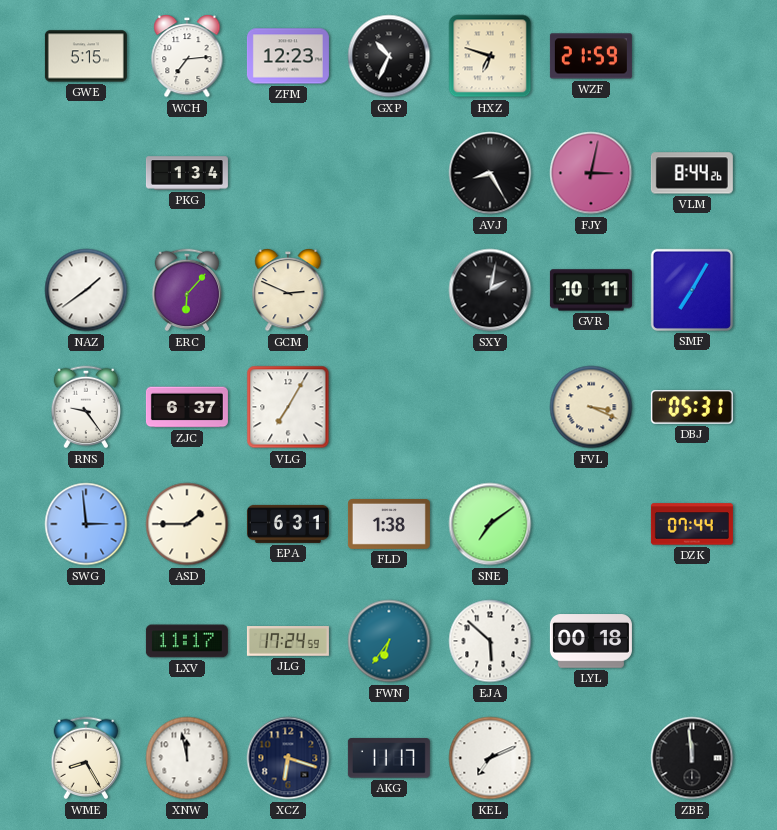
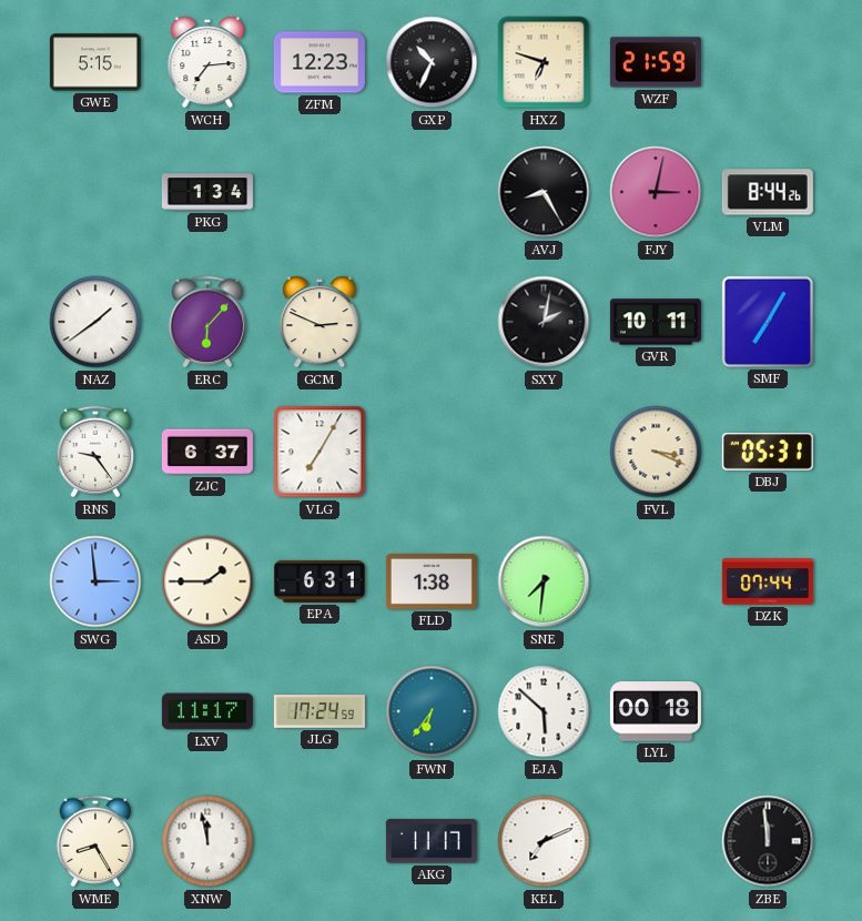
SNE: 7:09 -> 7:31
XCZ: 6:18 -> none
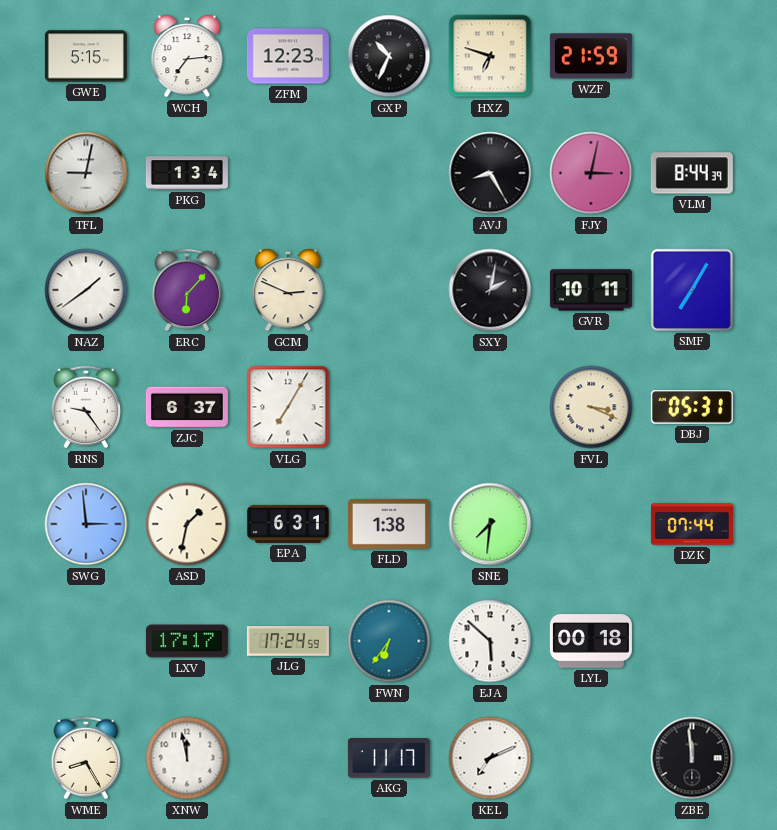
TFL: none -> 9:02
VLM: 8:44:26 -> 8:44:39
ASD: 1:45 -> 1:32
LXV: 11:17 -> 17:17
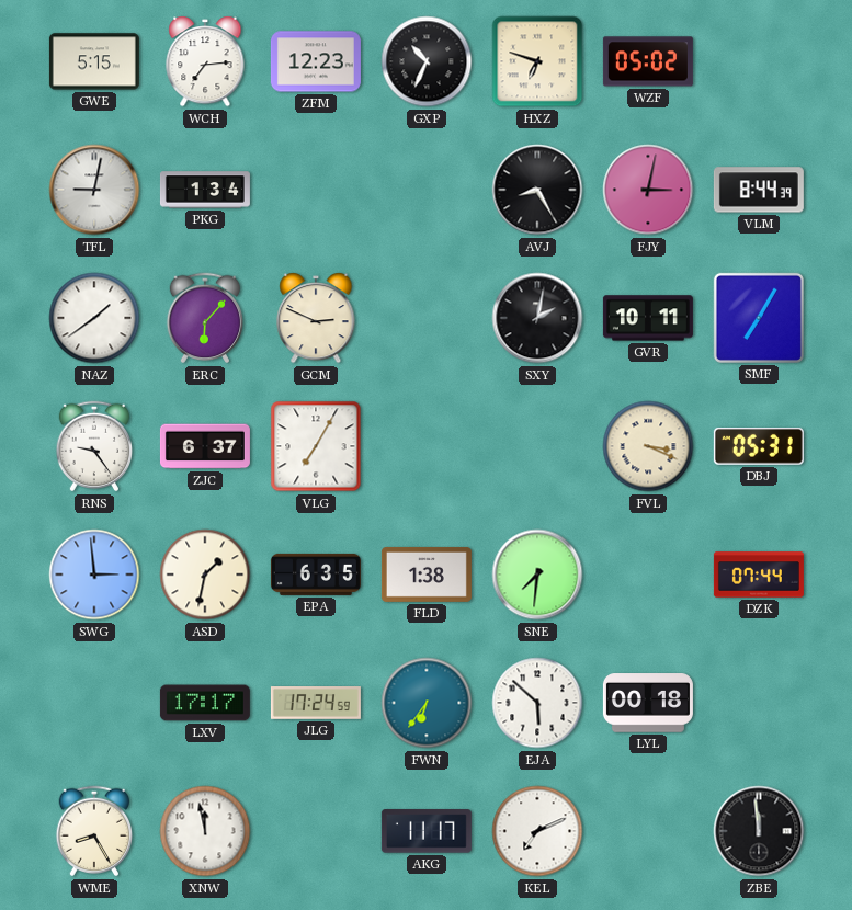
WZF: 21:59 -> 05:02
EPA: 6:31 -> 6:35
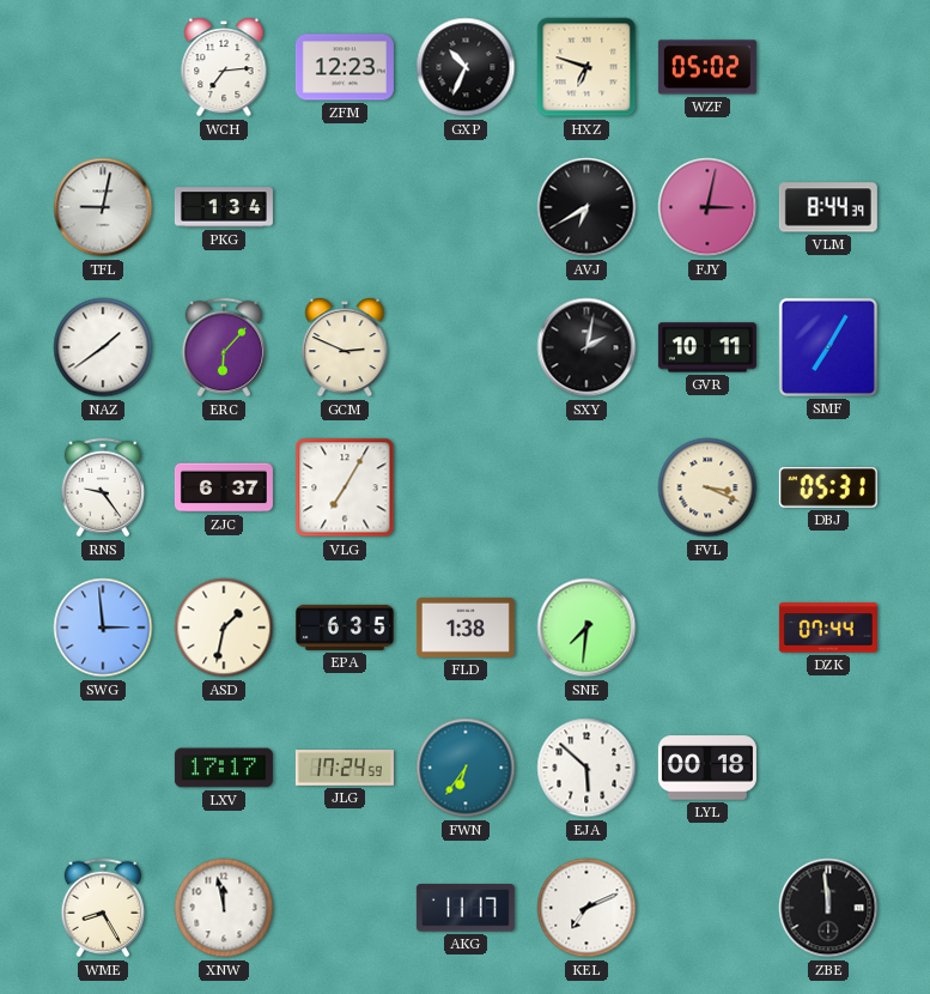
GWE: 5:15 -> none
AVJ: 8:25 -> 6:40
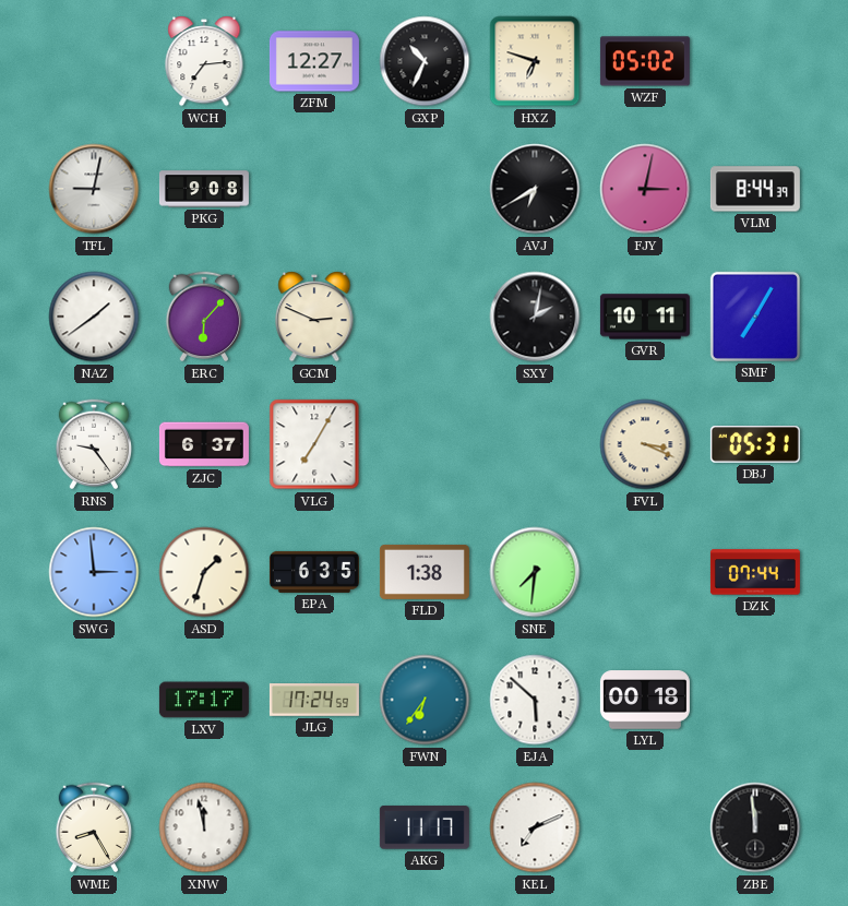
ZFM: 12:23 -> 12:27
PKG: 1:34 -> 9:08
ASD: 1:32 -> 1:33
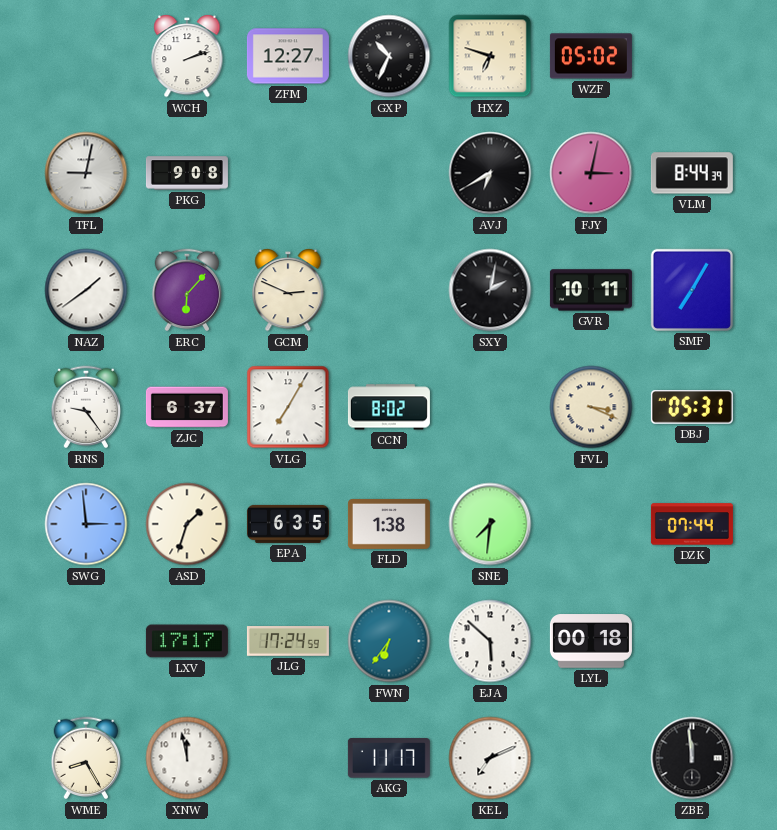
WCH: 7:14 -> 2:12
CCN: none -> 8:02
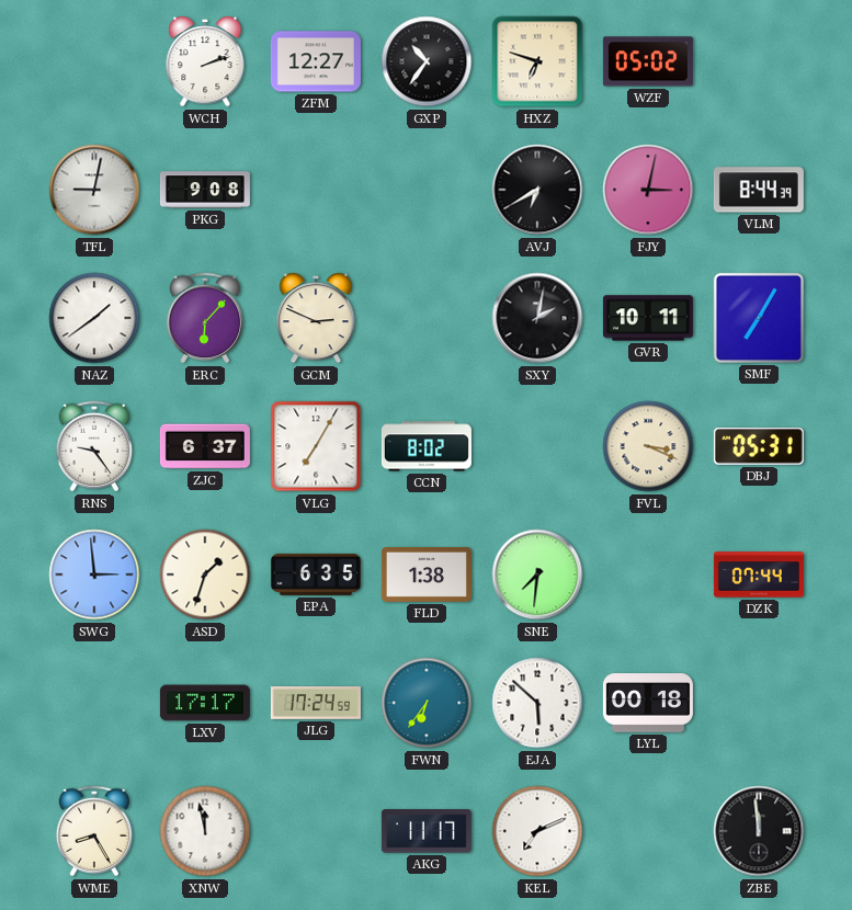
GXP: 10:34 -> 10:36
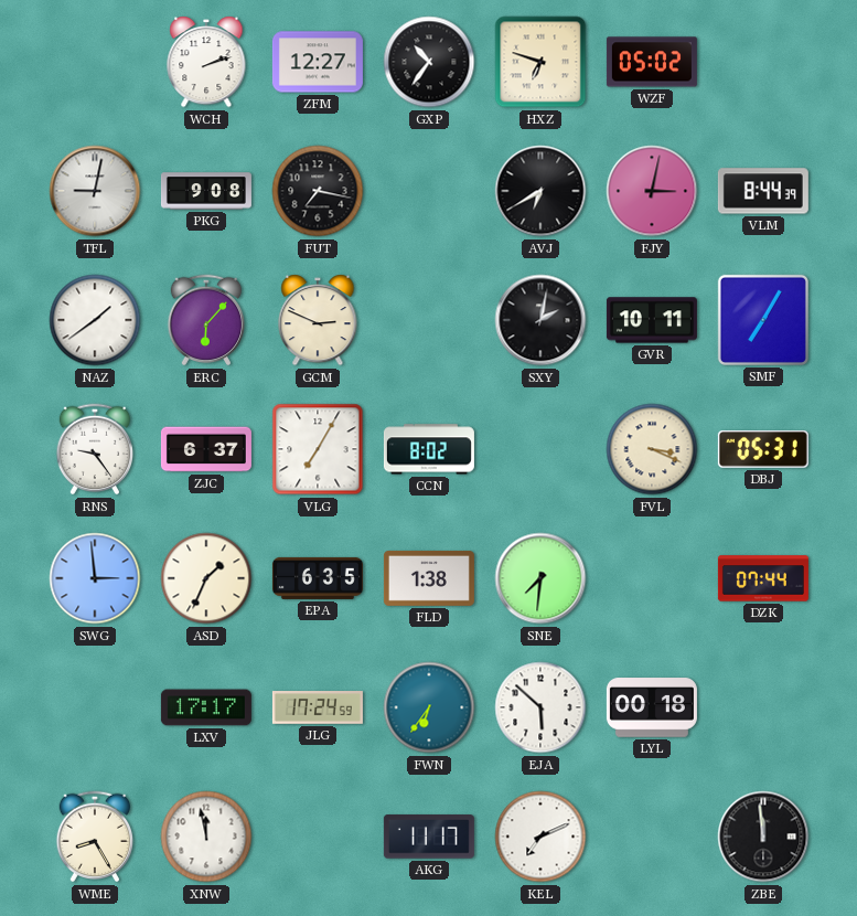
FUT: none -> 7:17
ASD: 1:33 -> 1:34
